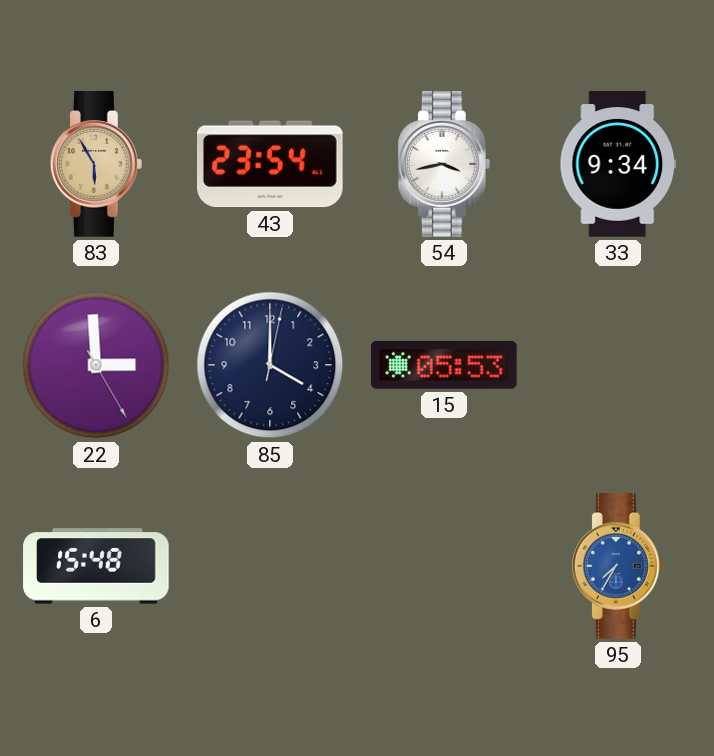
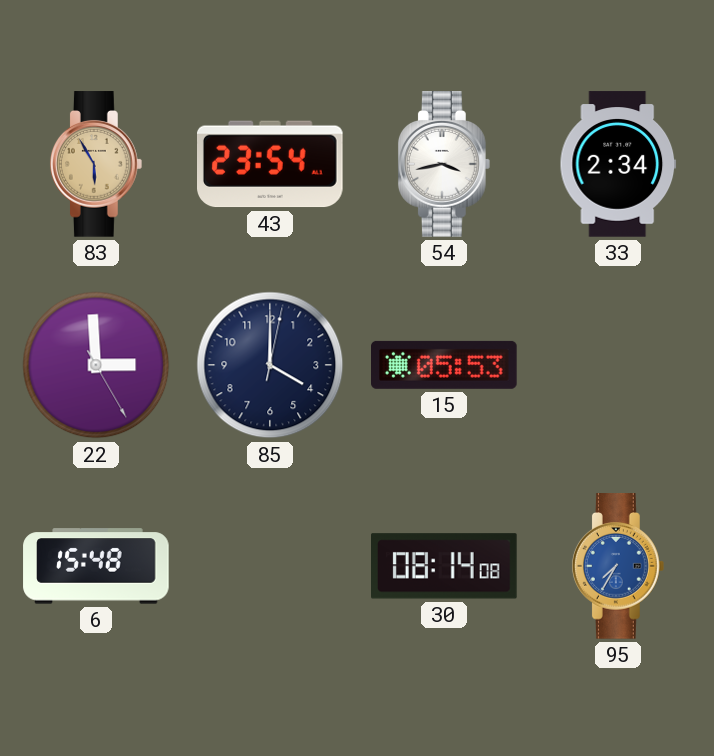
33: 9:34 -> 2:34
30: none -> 08:14
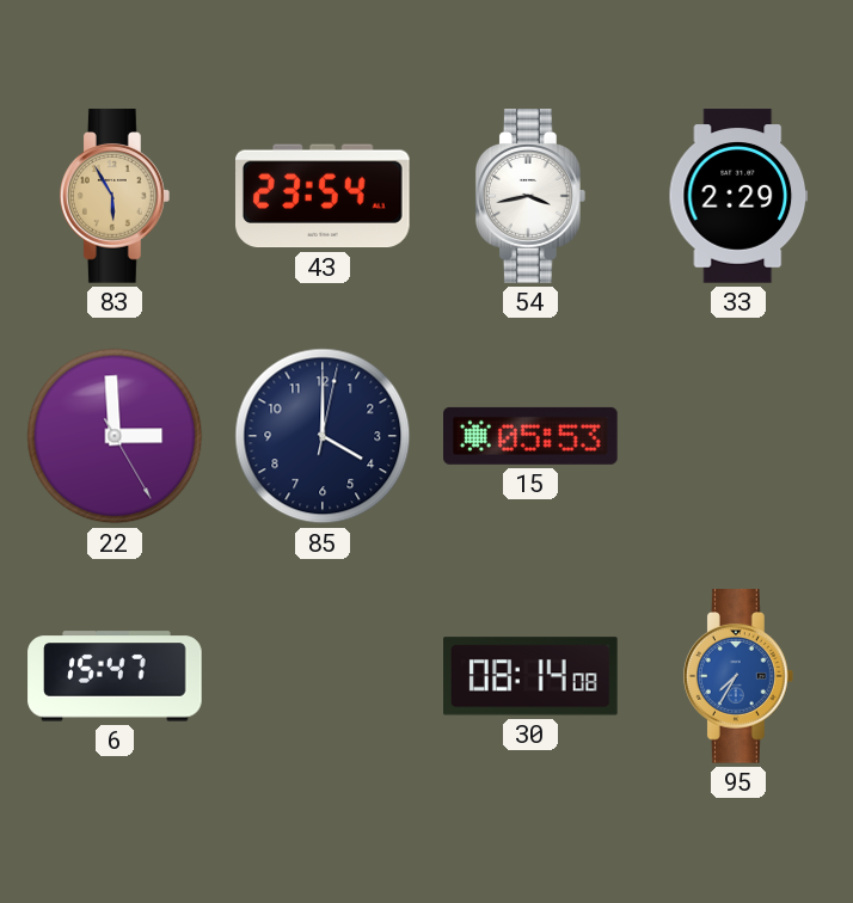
33: 2:34 -> 2:29
6: 15:48 -> 15:47
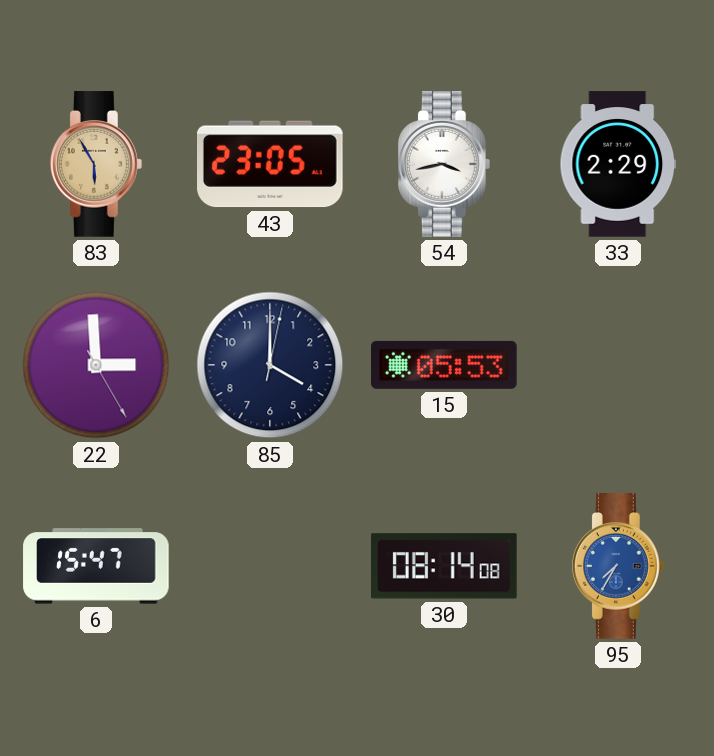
43: 23:54 -> 23:05
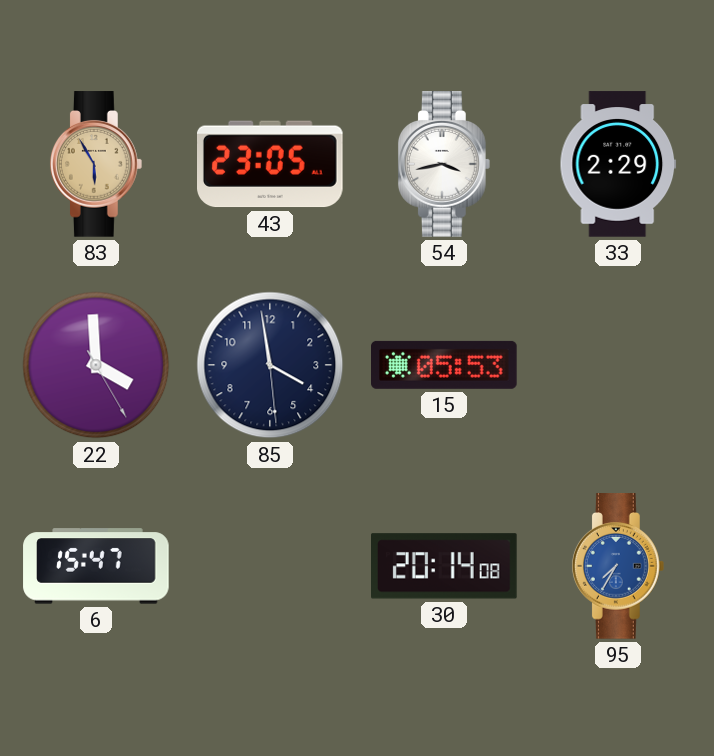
22: 2:59 -> 3:59
85: 4:00 -> 3:58
30: 08:14 -> 20:14
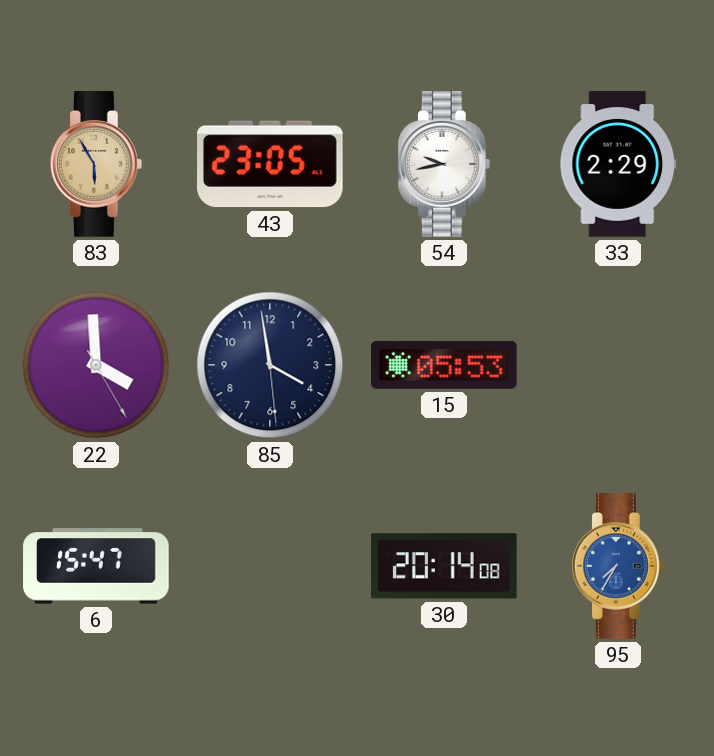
54: 3:43 -> 9:43
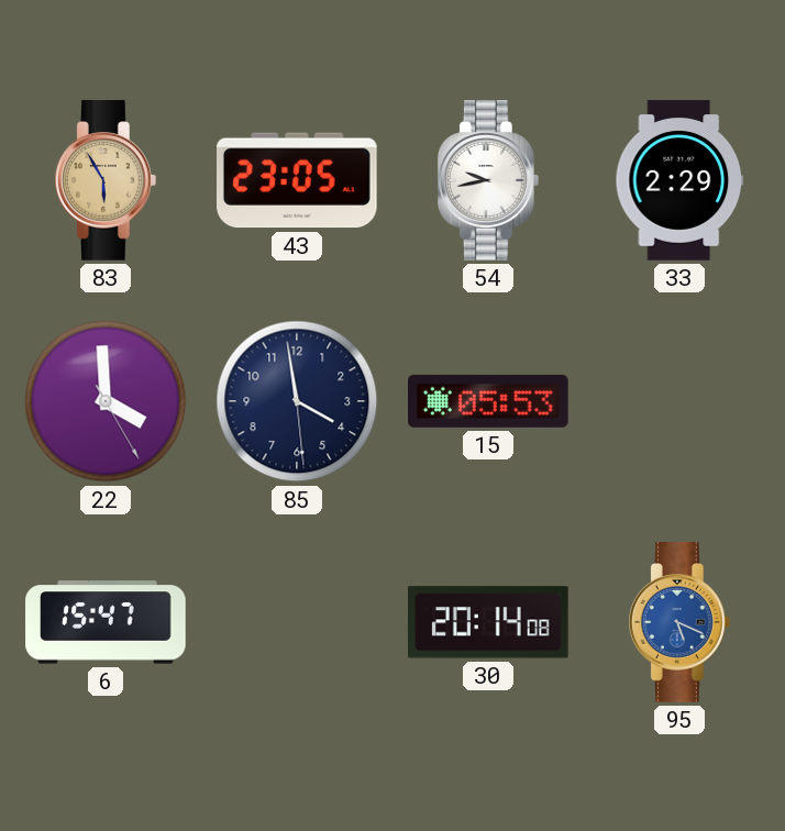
95: 7:35 -> 5:19
